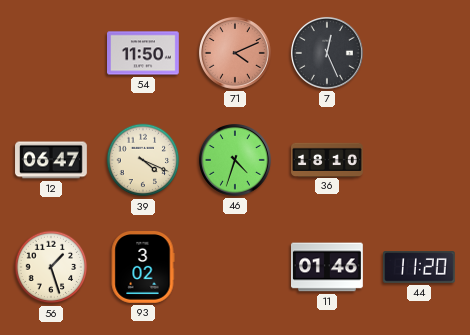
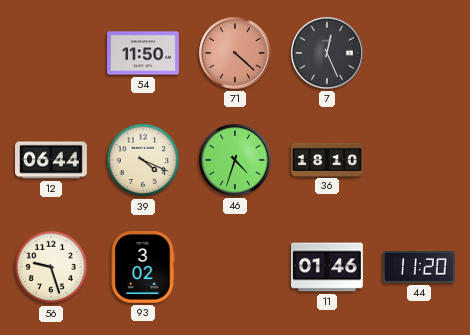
71: 4:11 -> 4:22
12: 06:47 -> 06:44
56: 1:27 -> 9:27
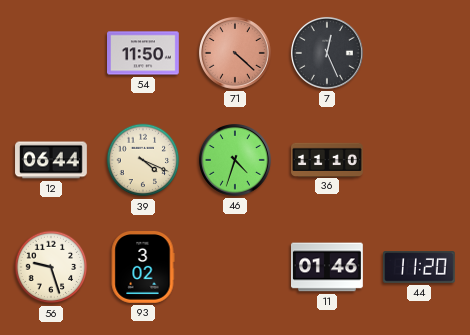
36: 18:10 -> 11:10
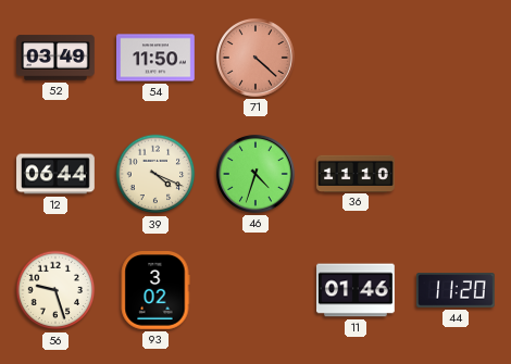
52: none -> 03:49
7: 12:26 -> none
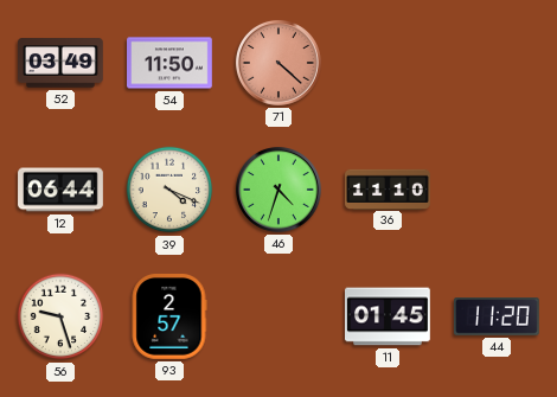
93: 3:02 -> 2:57
11: 01:46 -> 01:45
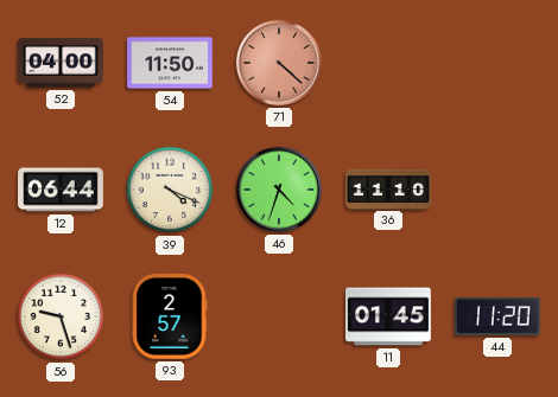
52: 03:49 -> 04:00
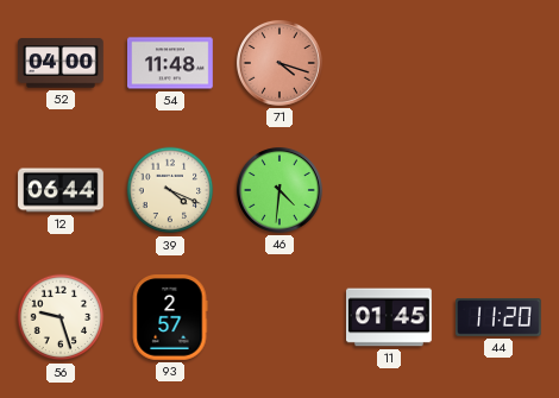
54: 11:50 -> 11:48
71: 4:22 -> 4:18
46: 4:33 -> 4:31
36: 11:10 -> none
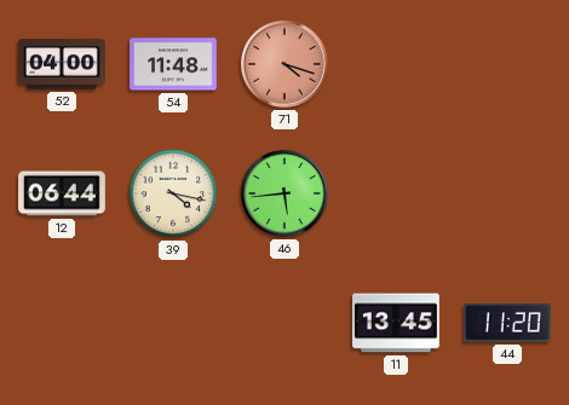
39: 4:19 -> 4:17
46: 4:31 -> 5:44
56: 9:27 -> none
93: 2:57 -> none
11: 01:45 -> 13:45
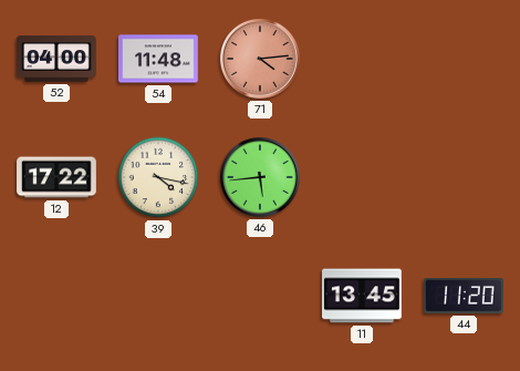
71: 4:18 -> 4:14
12: 06:44 -> 17:22
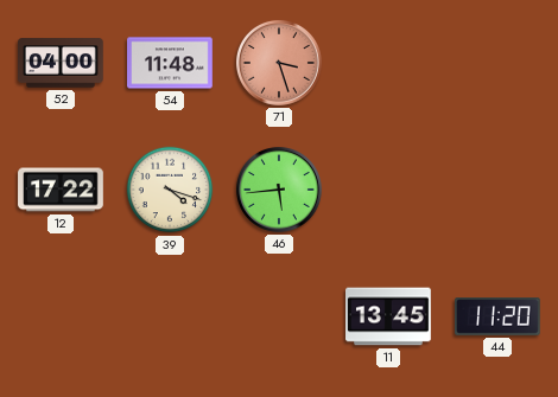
71: 4:14 -> 3:27
39: 4:17 -> 4:18
